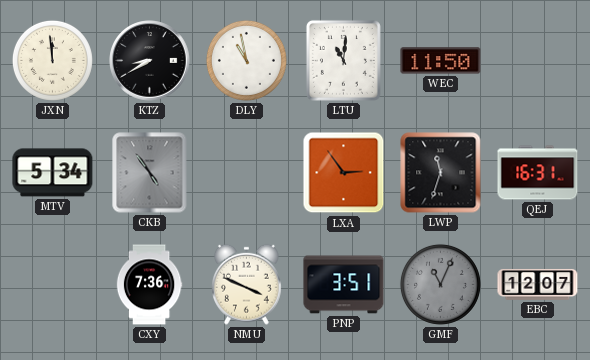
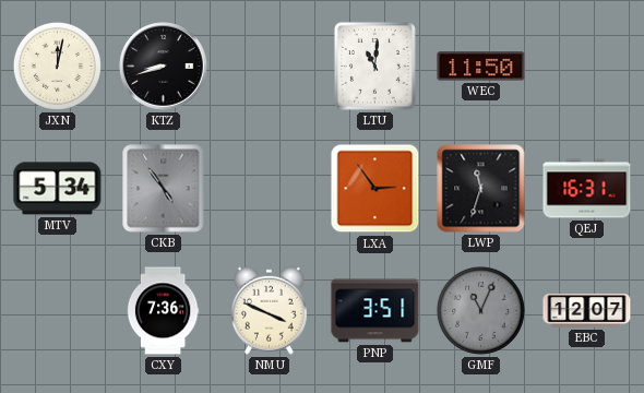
JXN: 11:59 -> 12:02
KTZ: 8:40 -> 8:42
DLY: 10:58 -> none
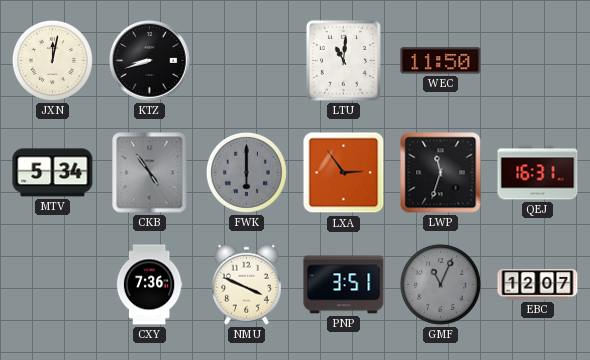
FWK: none -> 6:00
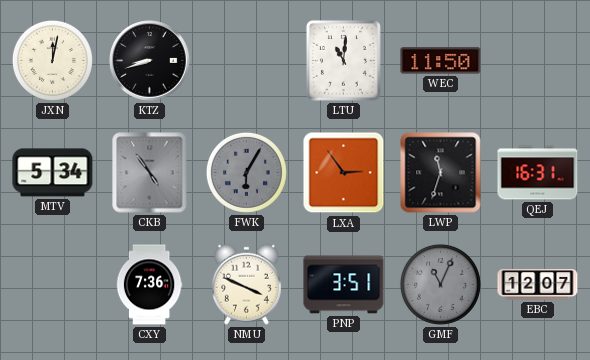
FWK: 6:00 -> 6:05
